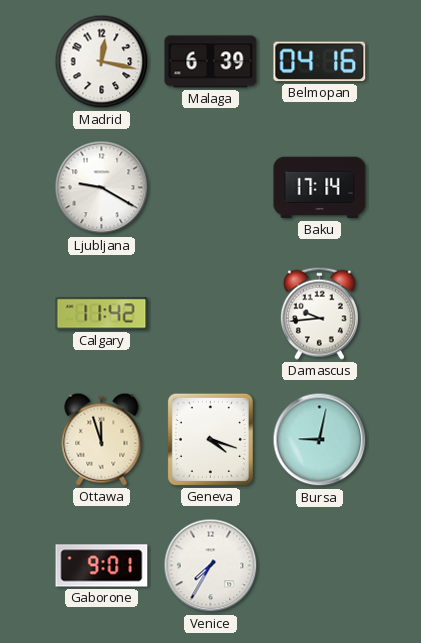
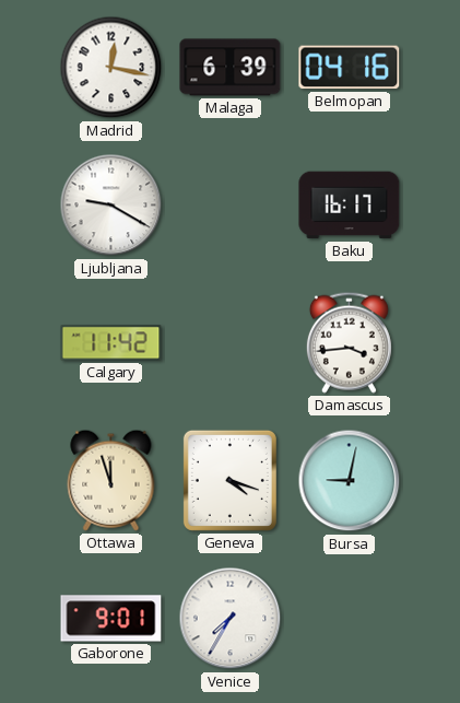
Baku: 17:14 -> 16:17
Damascus: 9:44 -> 3:44
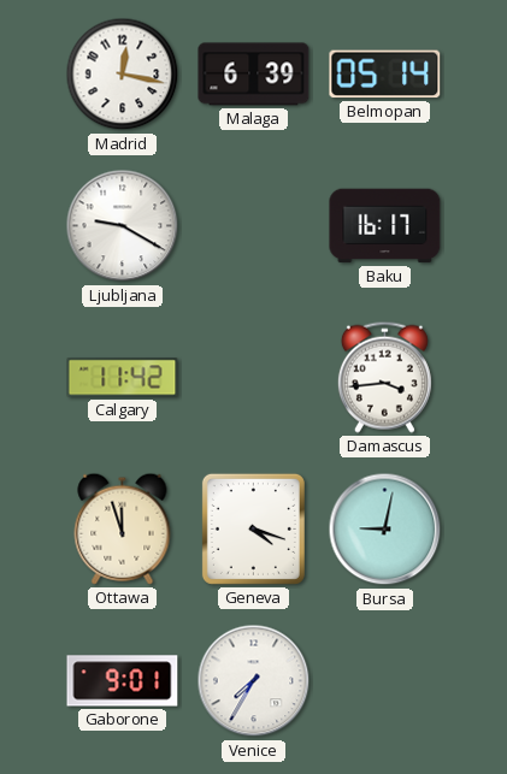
Belmopan: 04:16 -> 05:14
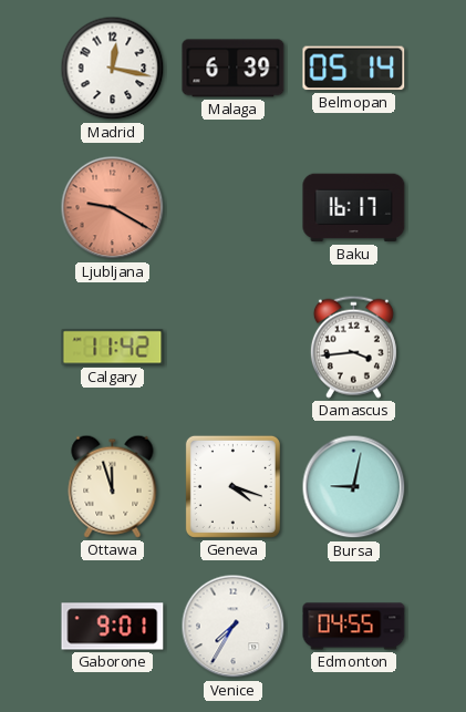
Ljubljana dial: white -> salmon
Edmonton: none -> 04:55
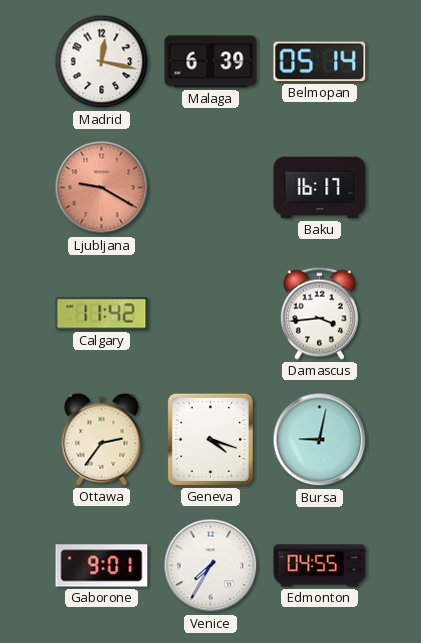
Ottawa: 11:57 -> 2:36
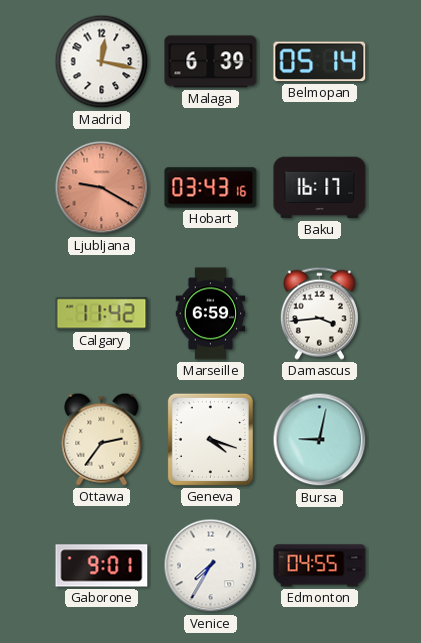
Hobart: none -> 03:43
Marseille: none -> 6:59
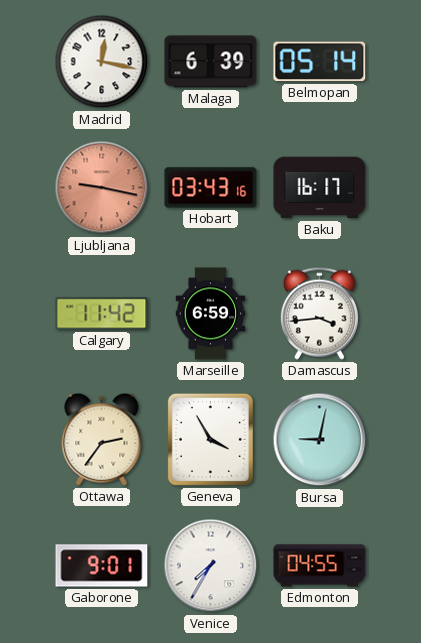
Ljubljana: 9:20 -> 9:17
Geneva: 4:18 -> 3:55
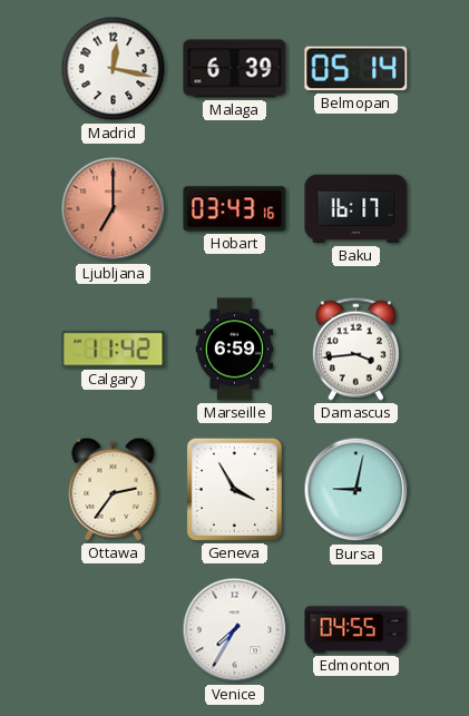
Ljubljana: 9:17 -> 7:00
Gaborone: 9:01 -> none
